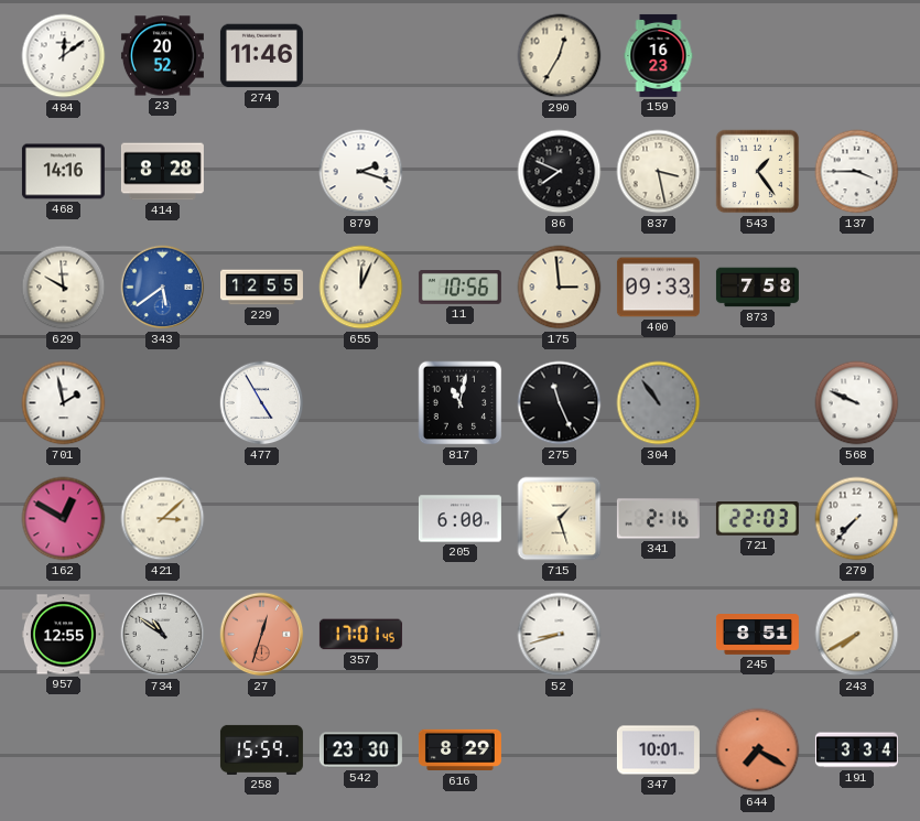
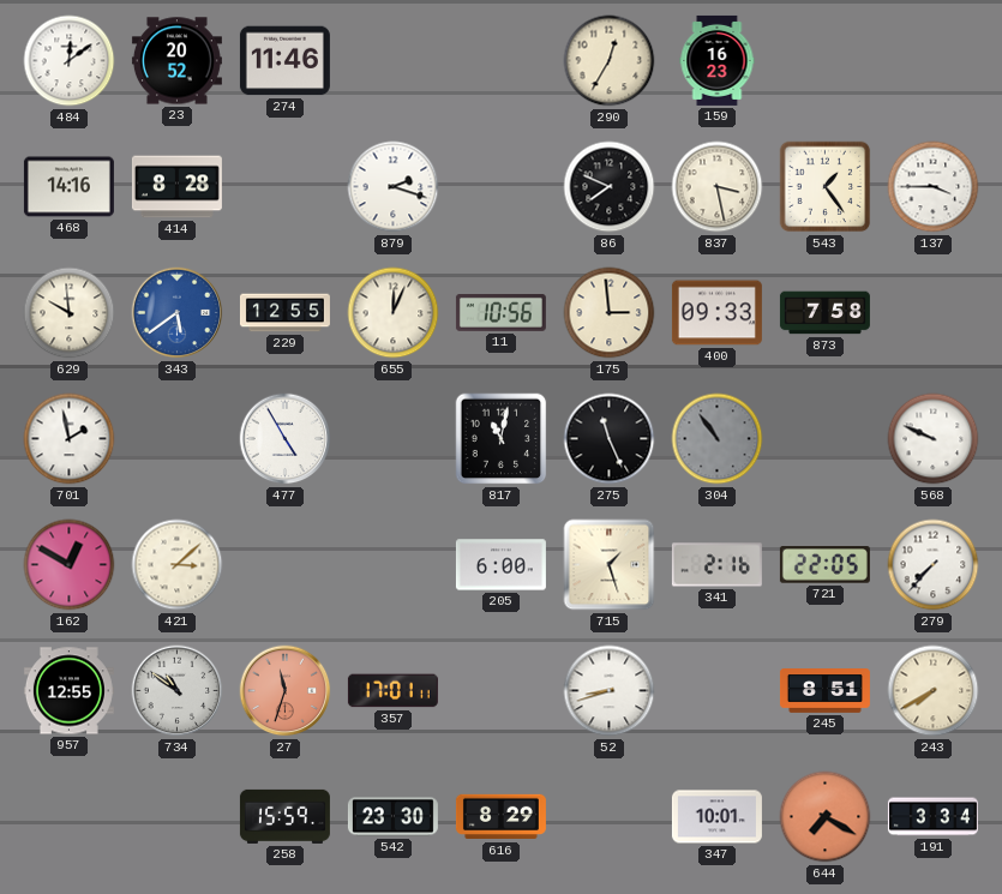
721: 22:03 -> 22:05
27: 12:33 -> 11:33
357: 17:01:45 -> 17:01:11
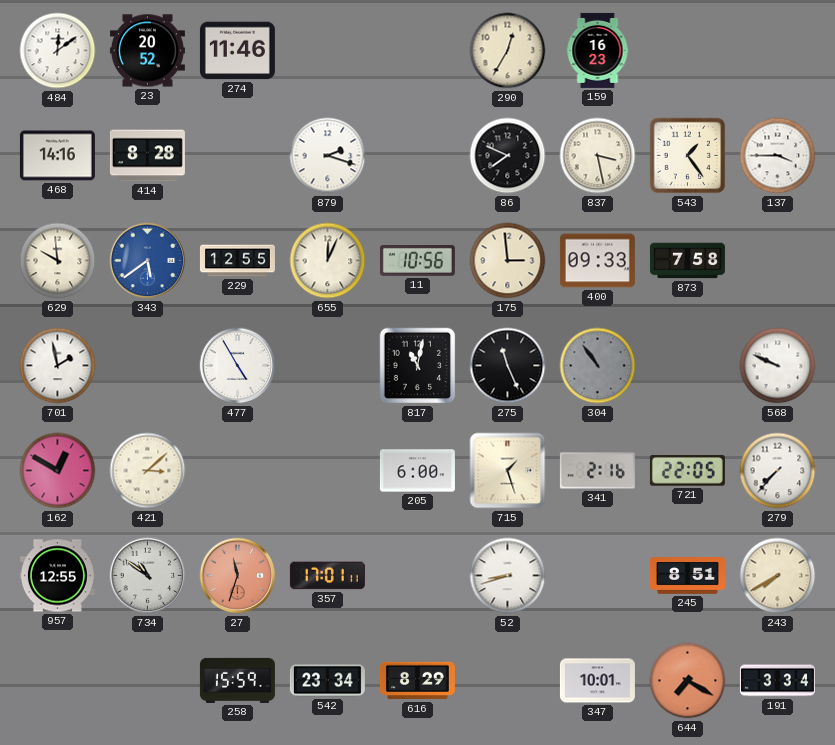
542: 23:30 -> 23:34
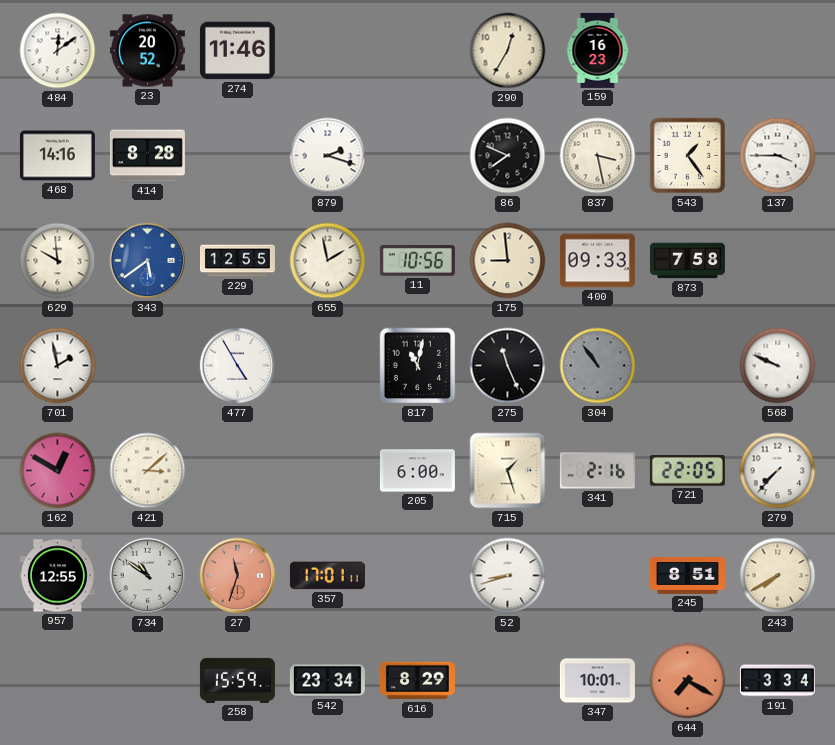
655: 12:04 -> 1:58
175: 2:59 -> 8:59
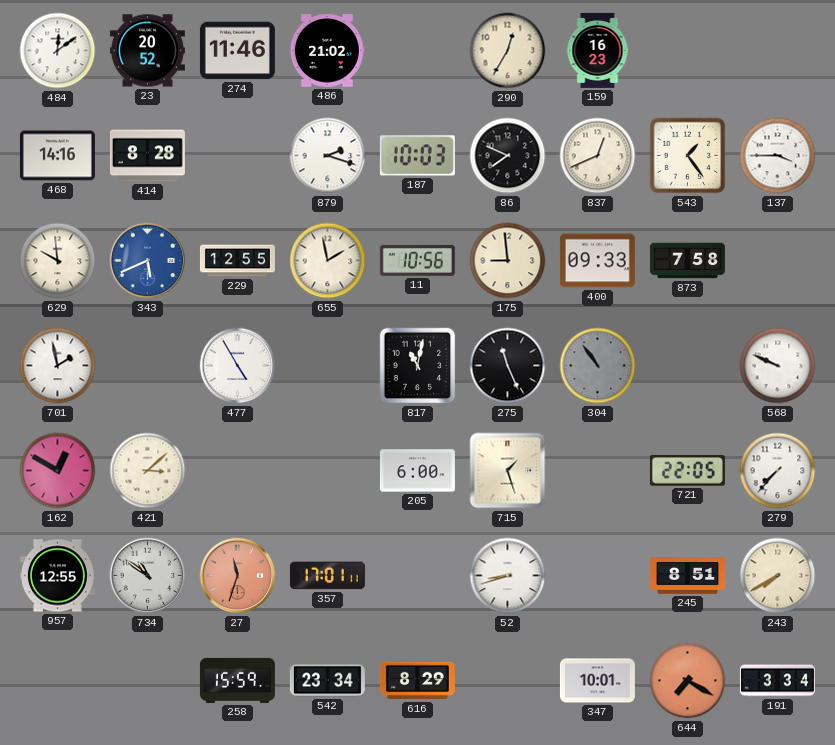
486: none -> 21:02
187: none -> 10:03
837: 3:28 -> 12:41
343: 5:39 -> 5:41
341: 2:16 -> none
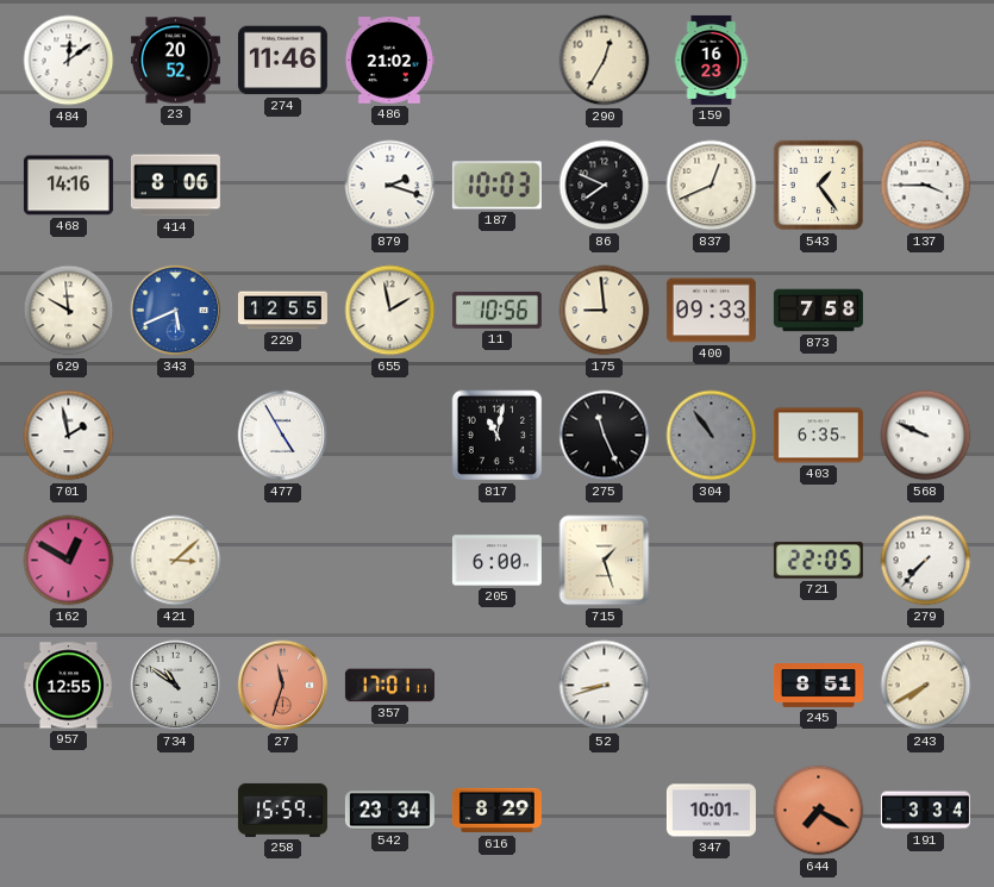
414: 8:28 -> 8:06
403: none -> 6:35
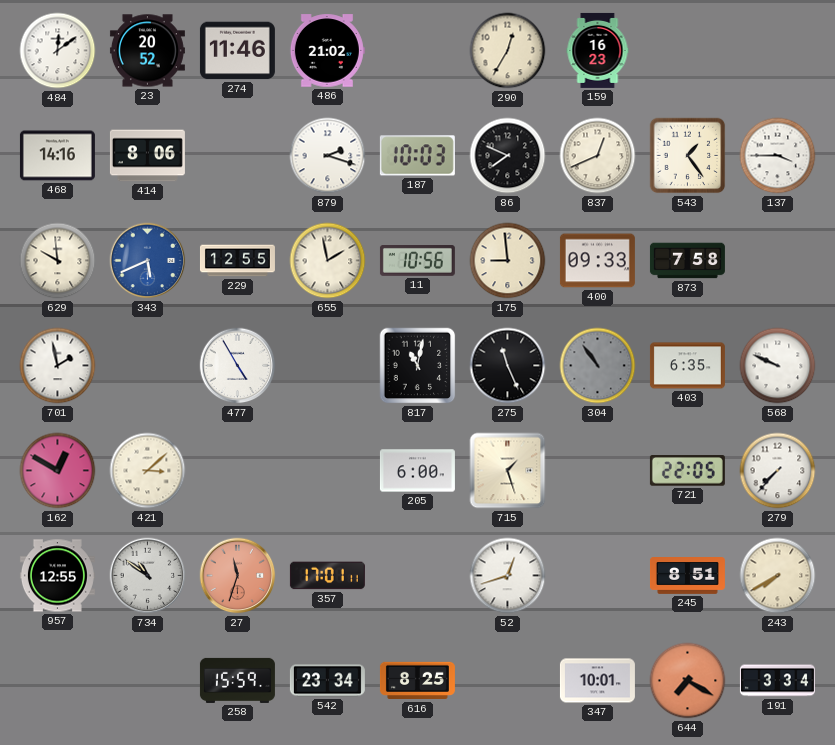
52: 8:42 -> 12:42
616: 8:29 -> 8:25
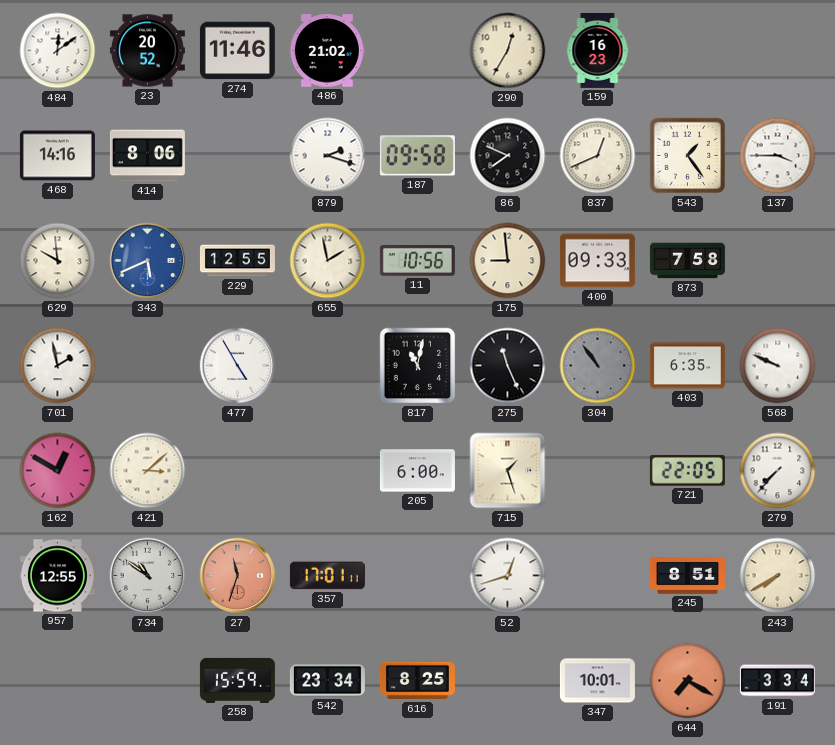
187: 10:03 -> 09:58
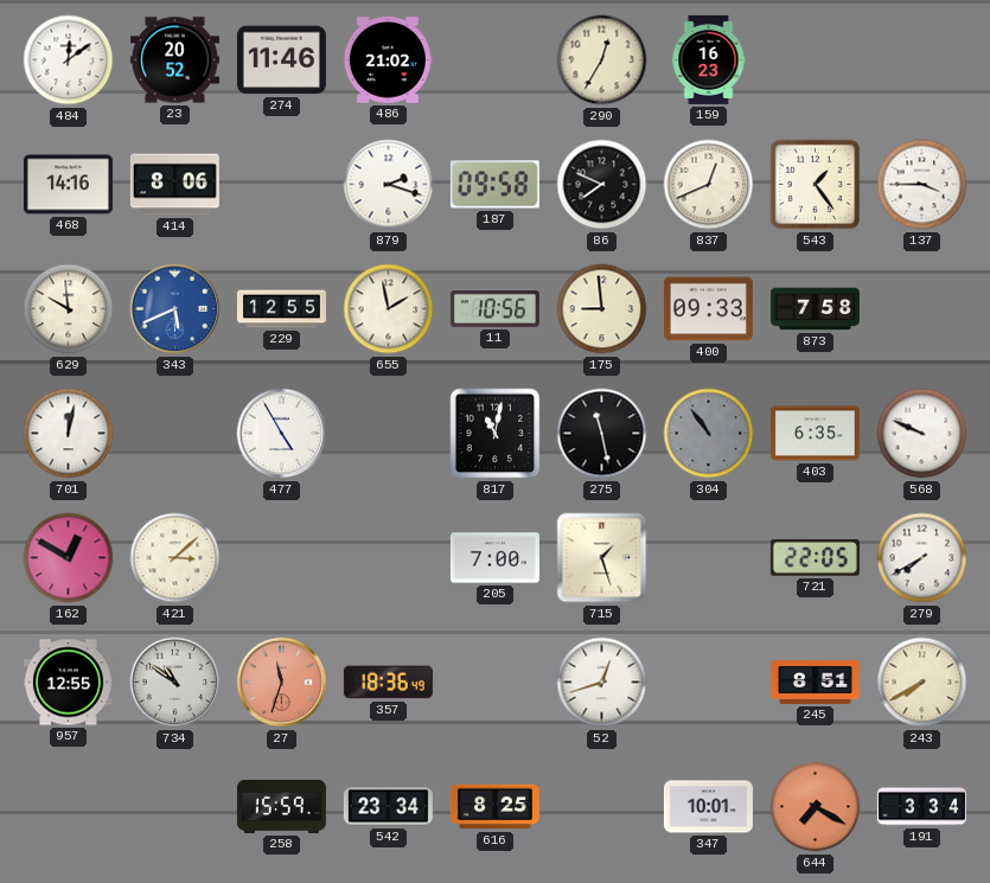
701: 1:58 -> 12:02
275: 11:26 -> 11:28
205: 6:00 -> 7:00
279: 7:37 -> 7:40
357: 17:01 -> 18:36
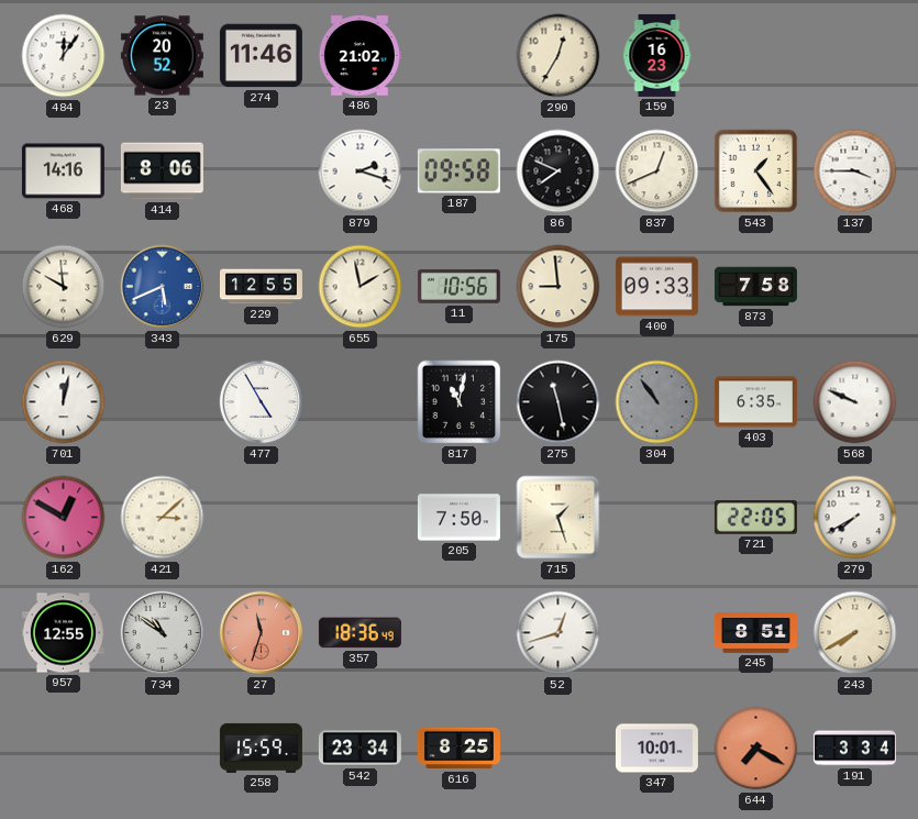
484: 12:09 -> 12:06
205: 7:00 -> 7:50
